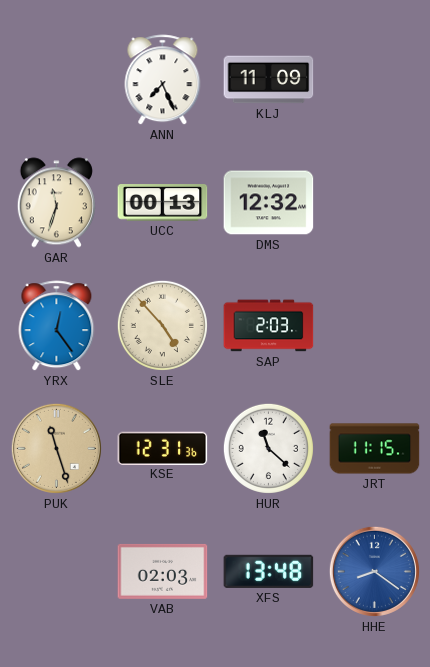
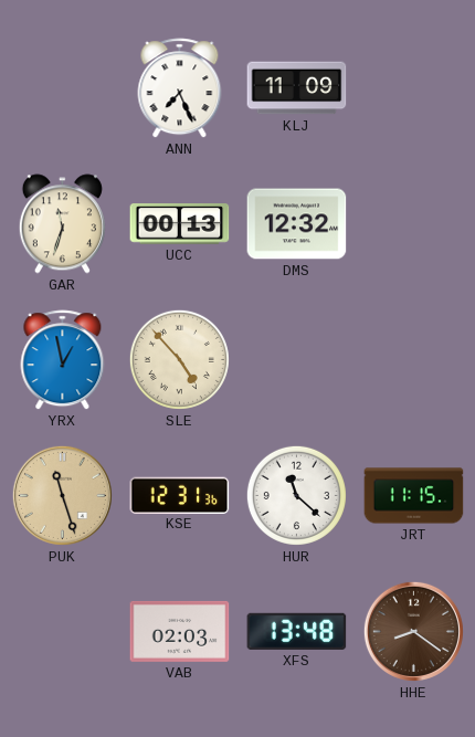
YRX: 12:24 -> 12:58
SAP: 2:03 -> none
HHE dial: blue -> brown
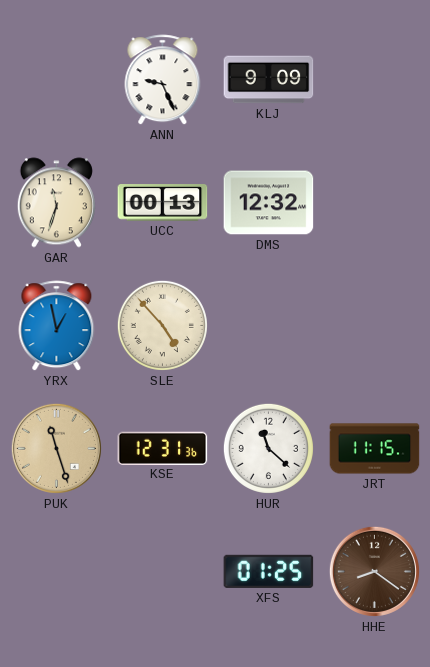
ANN: 7:26 -> 9:26
KLJ: 11:09 -> 9:09
VAB: 02:03 -> none
XFS: 13:48 -> 01:25
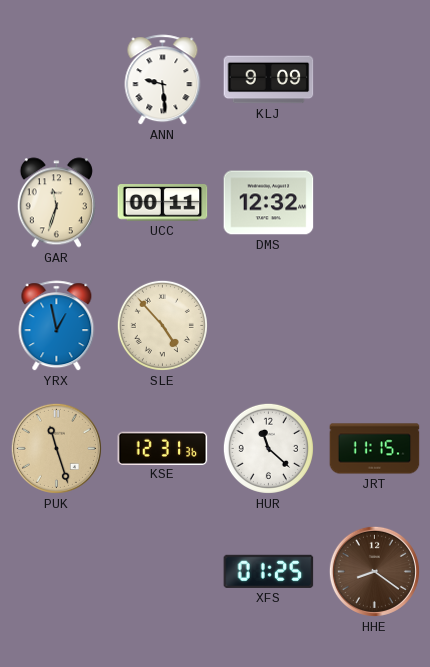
ANN: 9:26 -> 9:29
UCC: 00:13 -> 00:11
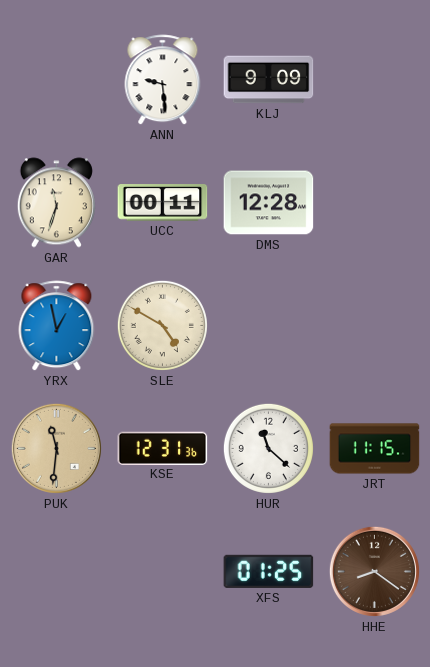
DMS: 12:32 -> 12:28
SLE: 4:53 -> 4:50
PUK: 11:27 -> 11:31
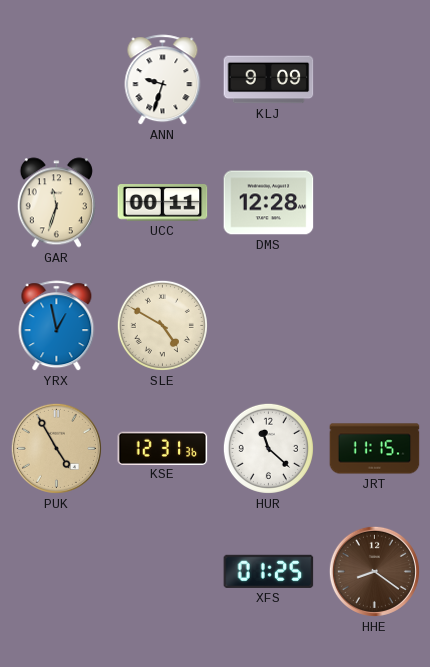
ANN: 9:29 -> 9:33
PUK: 11:31 -> 4:55
